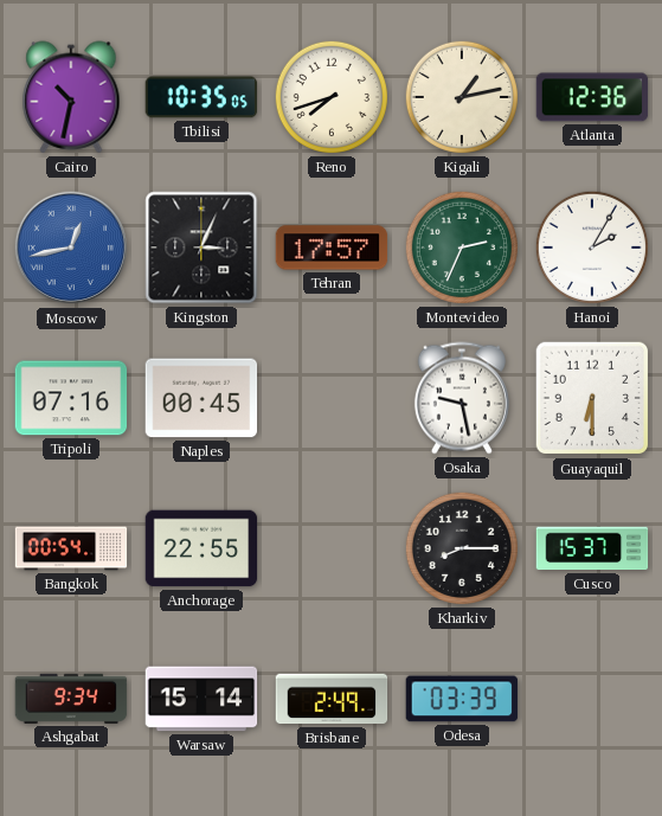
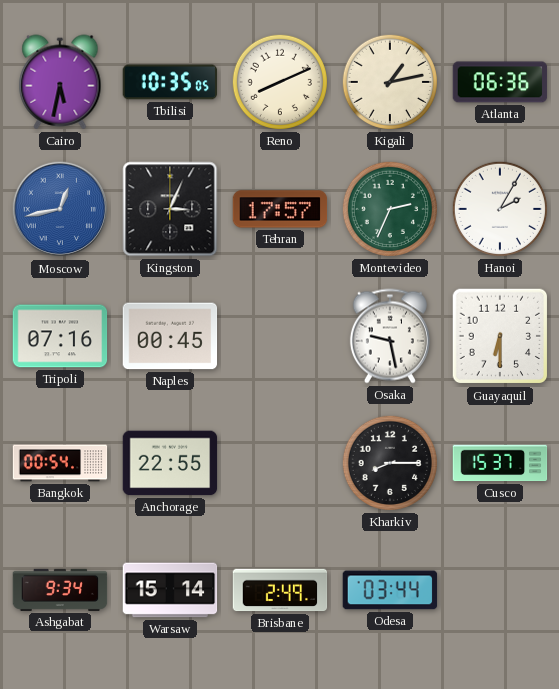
Cairo: 10:32 -> 5:32
Reno: 7:42 -> 8:11
Atlanta: 12:36 -> 06:36
Odesa: 03:39 -> 03:44
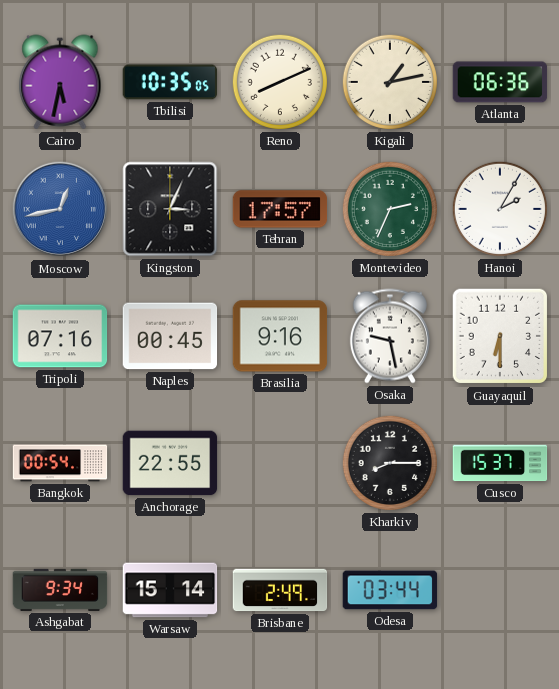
Brasilia: none -> 9:16
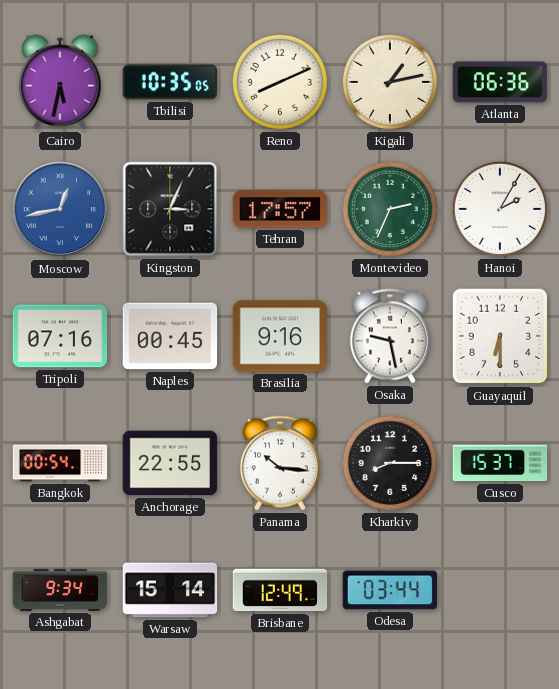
Panama: none -> 10:16
Brisbane: 2:49 -> 12:49
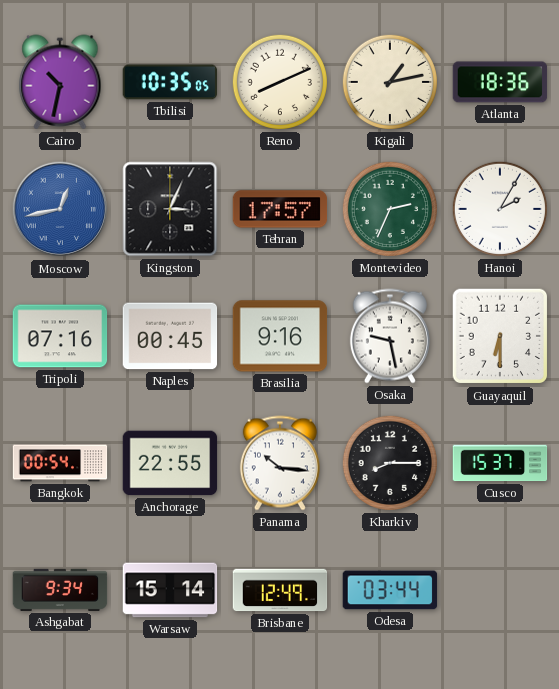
Cairo: 5:32 -> 10:32
Atlanta: 06:36 -> 18:36
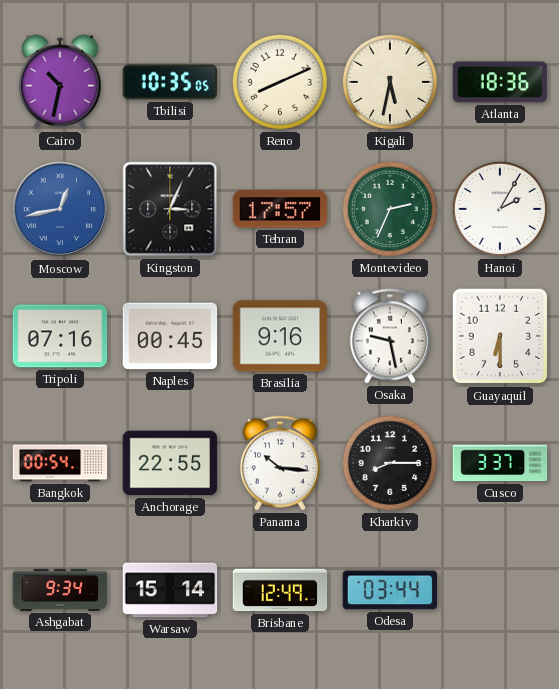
Kigali: 1:13 -> 5:32
Cusco: 15:37 -> 3:37
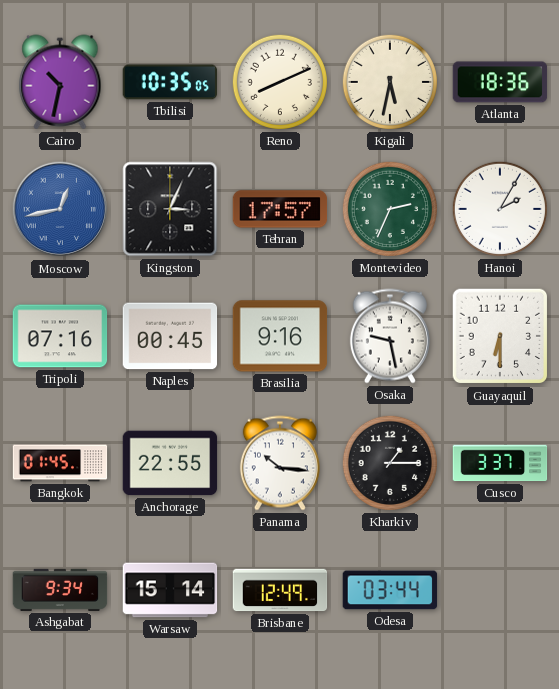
Bangkok: 00:54 -> 01:45
Kharkiv: 8:15 -> 1:15
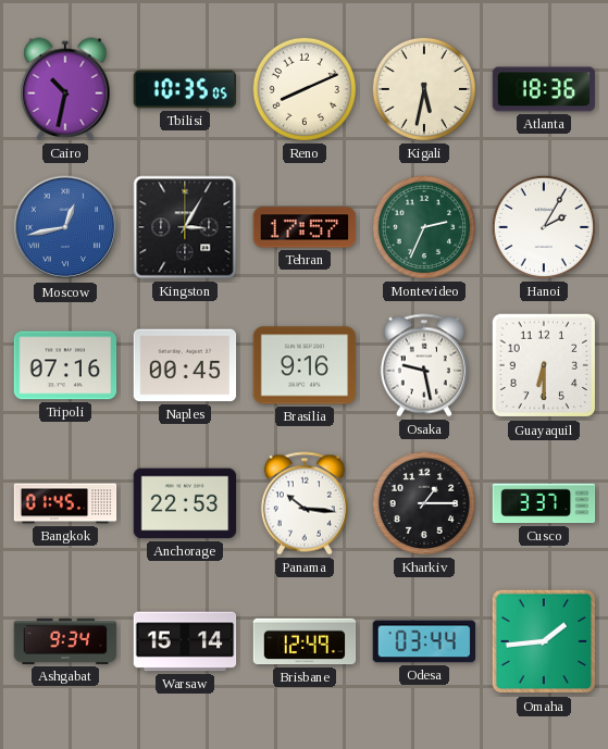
Kingston: 3:04 -> 3:05
Anchorage: 22:55 -> 22:53
Omaha: none -> 1:44
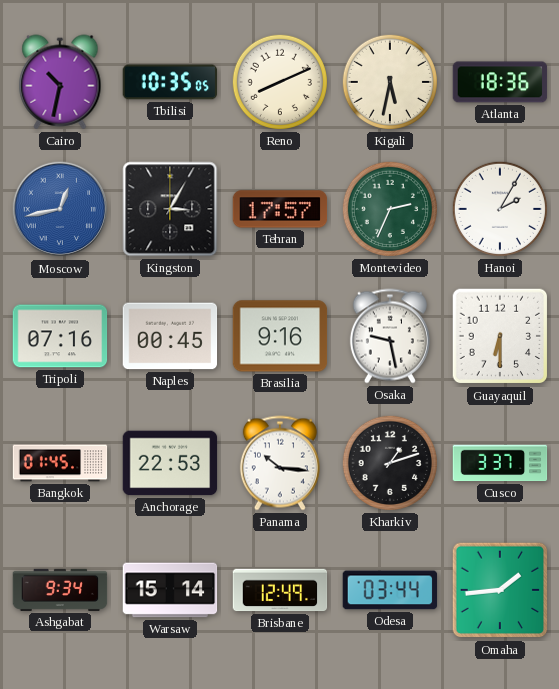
Kharkiv: 1:15 -> 1:12
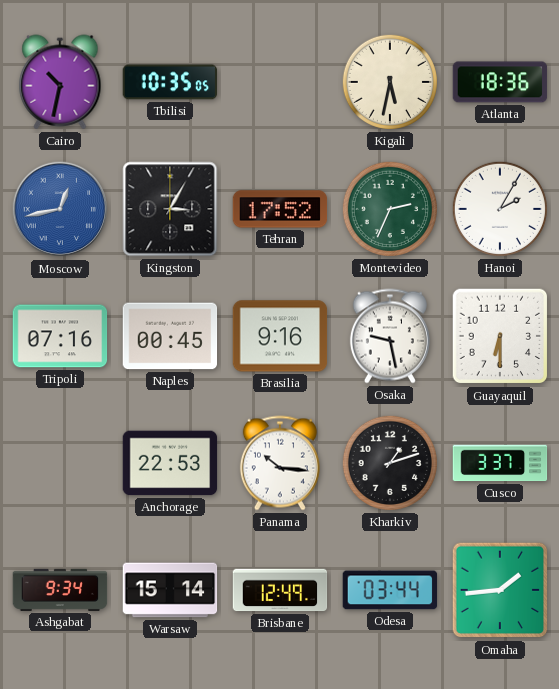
Reno: 8:11 -> none
Tehran: 17:57 -> 17:52
Bangkok: 01:45 -> none
